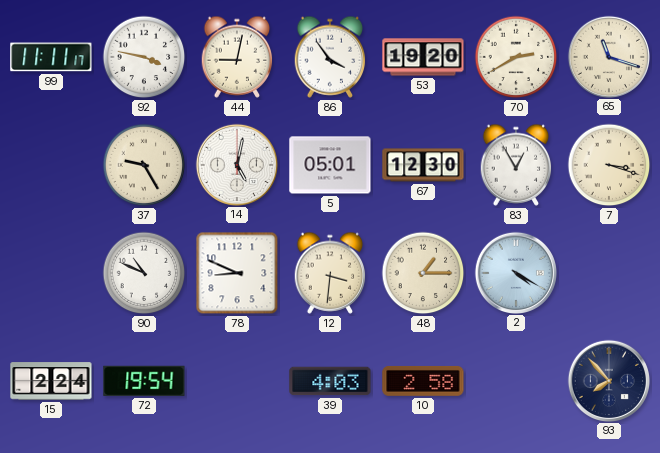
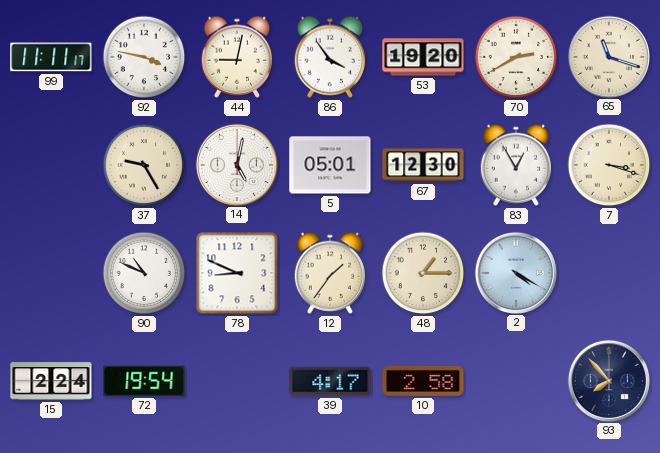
12: 3:31 -> 1:36
39: 4:03 -> 4:17
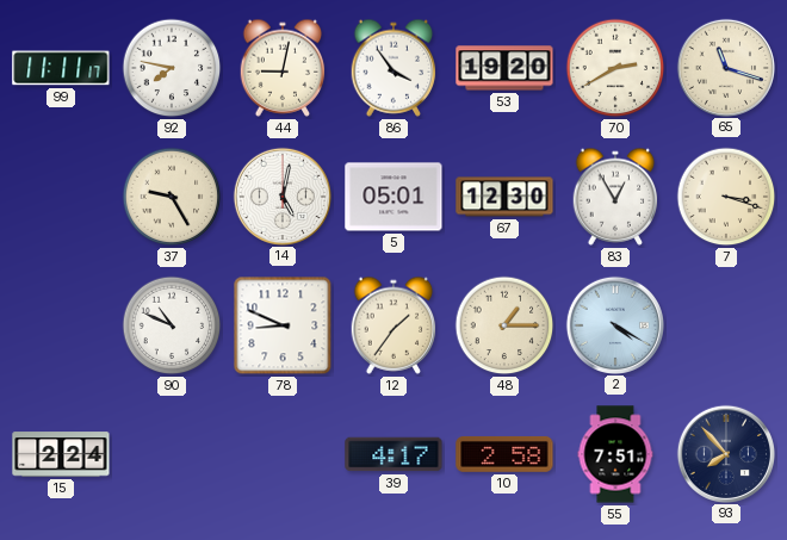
92: 3:47 -> 7:47
72: 19:54 -> none
55: none -> 7:51
